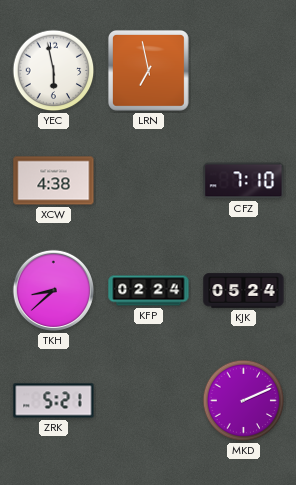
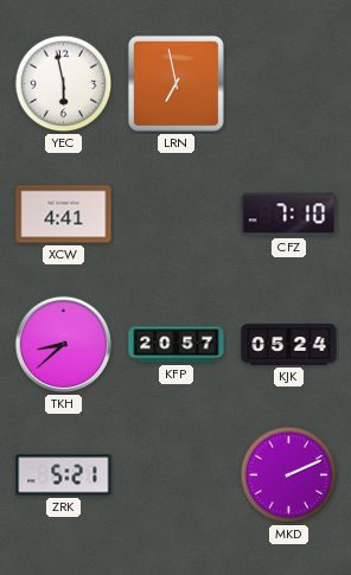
XCW: 4:38 -> 4:41
KFP: 02:24 -> 20:57
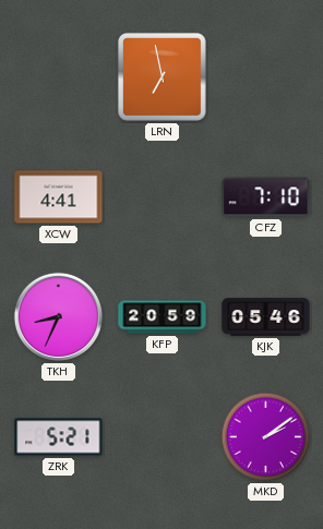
YEC: 5:58 -> none
TKH: 8:38 -> 8:34
KFP: 20:57 -> 20:59
KJK: 05:24 -> 05:46
MKD: 2:11 -> 2:09
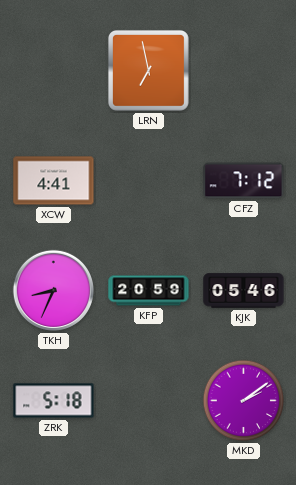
CFZ: 7:10 -> 7:12
ZRK: 5:21 -> 5:18
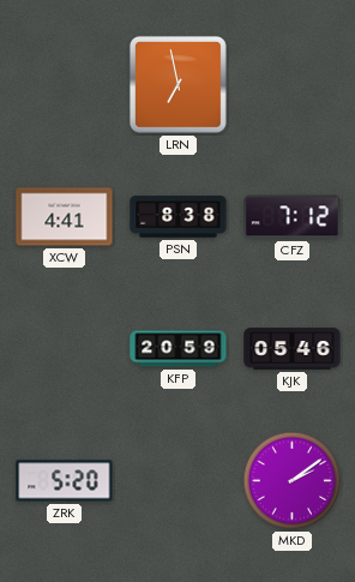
PSN: none -> 8:38
TKH: 8:34 -> none
ZRK: 5:18 -> 5:20
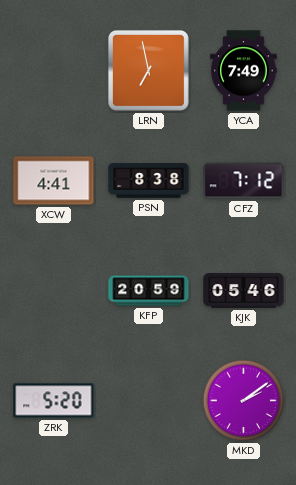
YCA: none -> 7:49
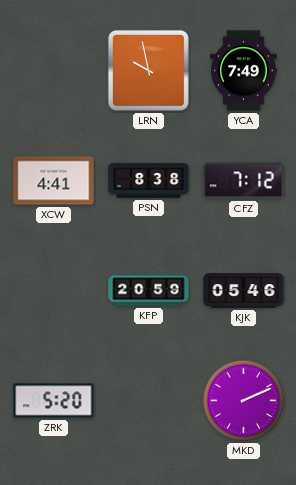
LRN: 6:58 -> 9:58
MKD: 2:09 -> 2:11
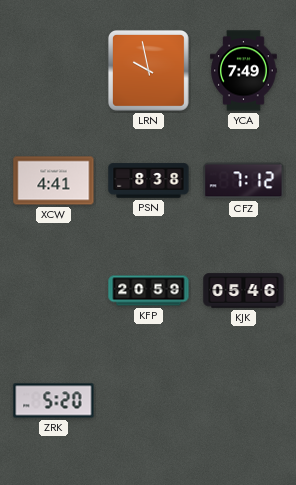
MKD: 2:11 -> none
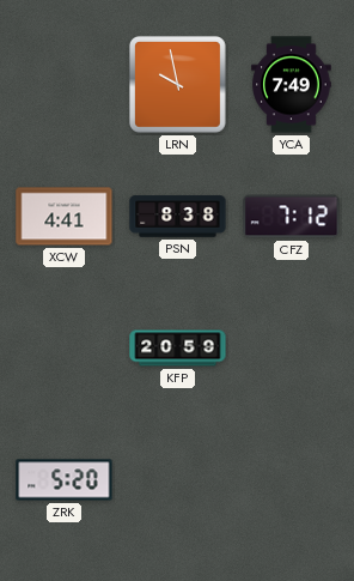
KJK: 05:46 -> none
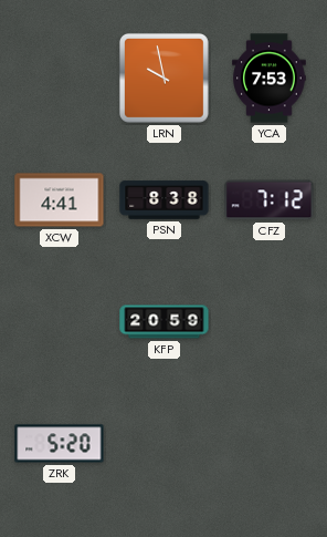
YCA: 7:49 -> 7:53
